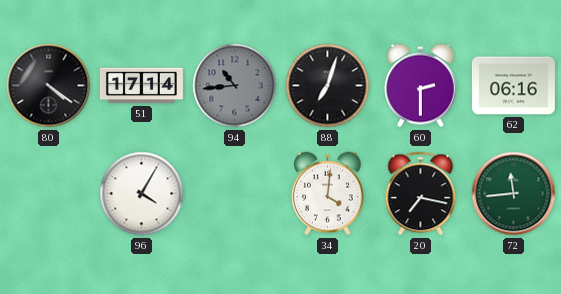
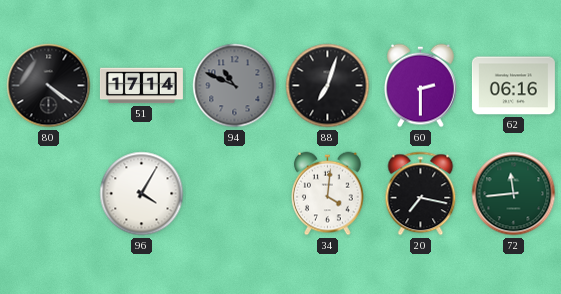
94: 10:44 -> 10:49
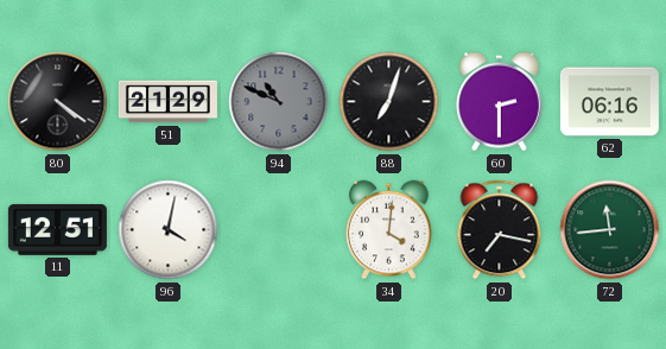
51: 17:14 -> 21:29
11: none -> 12:51
96: 4:05 -> 4:02
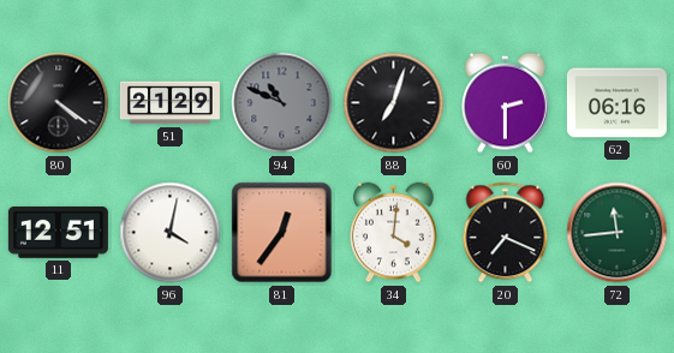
81: none -> 12:36
20: 7:17 -> 7:19
